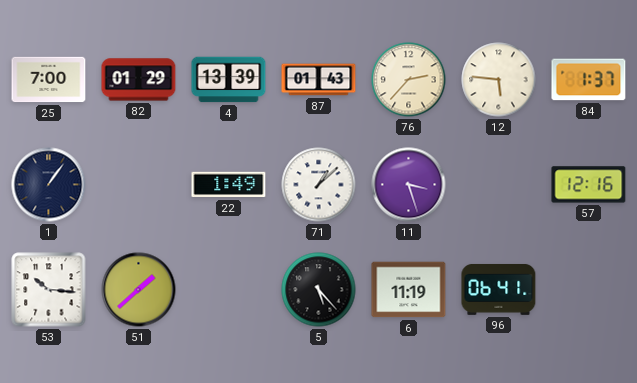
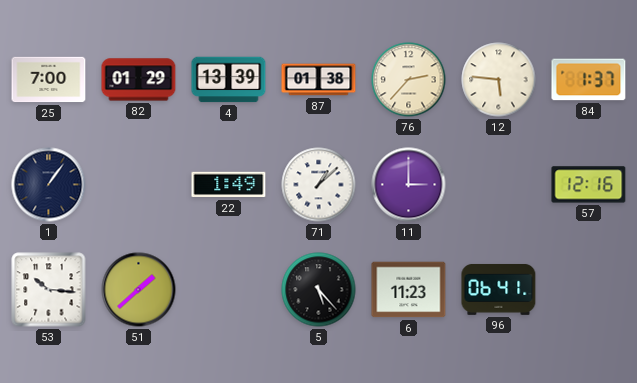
87: 01:43 -> 01:38
11: 3:27 -> 3:00
6: 11:19 -> 11:23
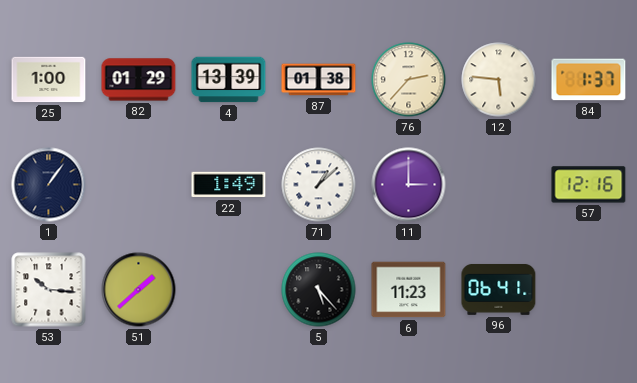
25: 7:00 -> 1:00
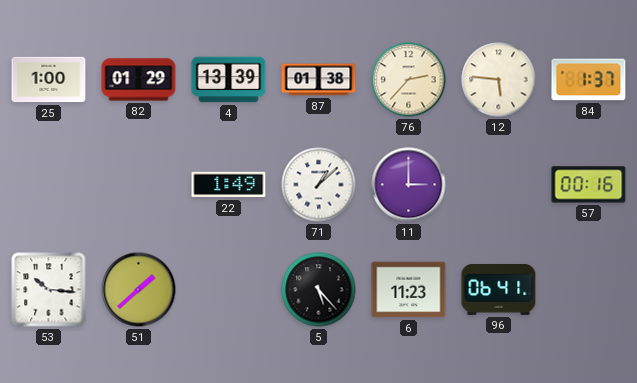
1: 1:06 -> none
57: 12:16 -> 00:16
